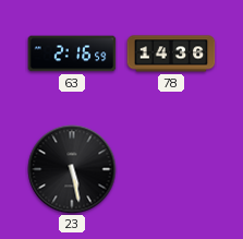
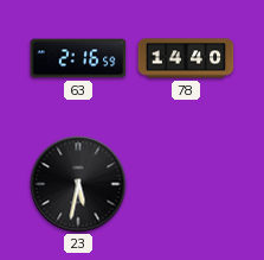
78: 14:36 -> 14:40
23: 5:28 -> 5:32
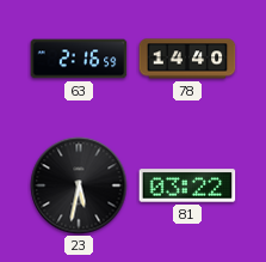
81: none -> 03:22
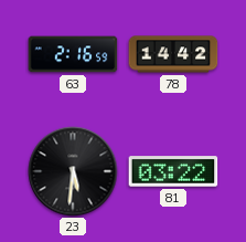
78: 14:40 -> 14:42
23: 5:32 -> 5:31
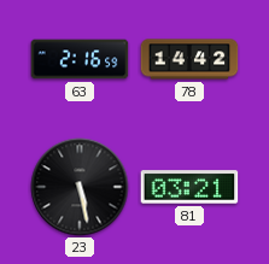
23: 5:31 -> 5:28
81: 03:22 -> 03:21
